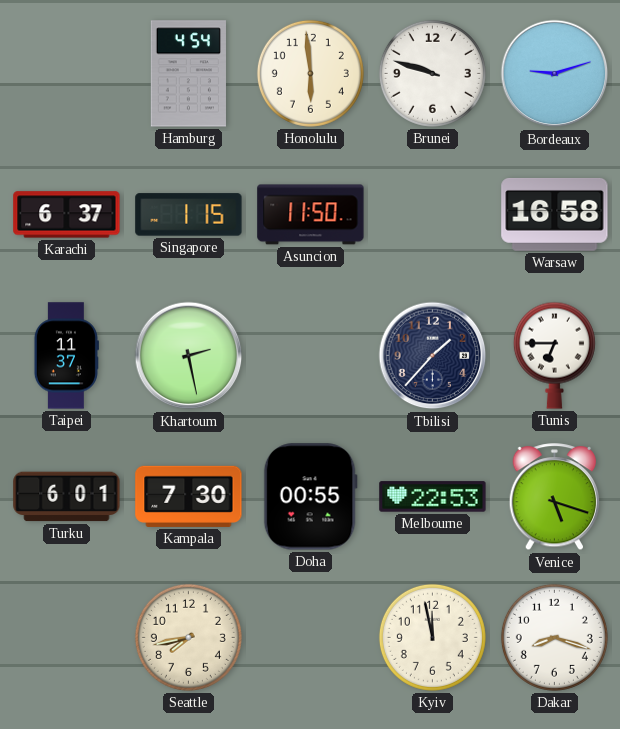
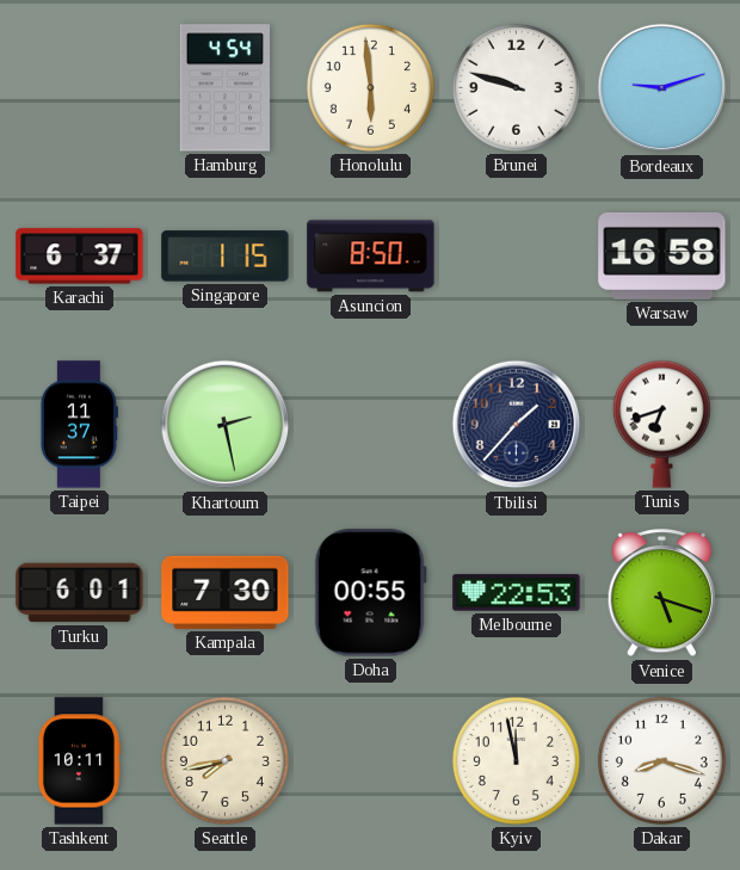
Asuncion: 11:50 -> 8:50
Tunis: 6:45 -> 6:42
Tashkent: none -> 10:11
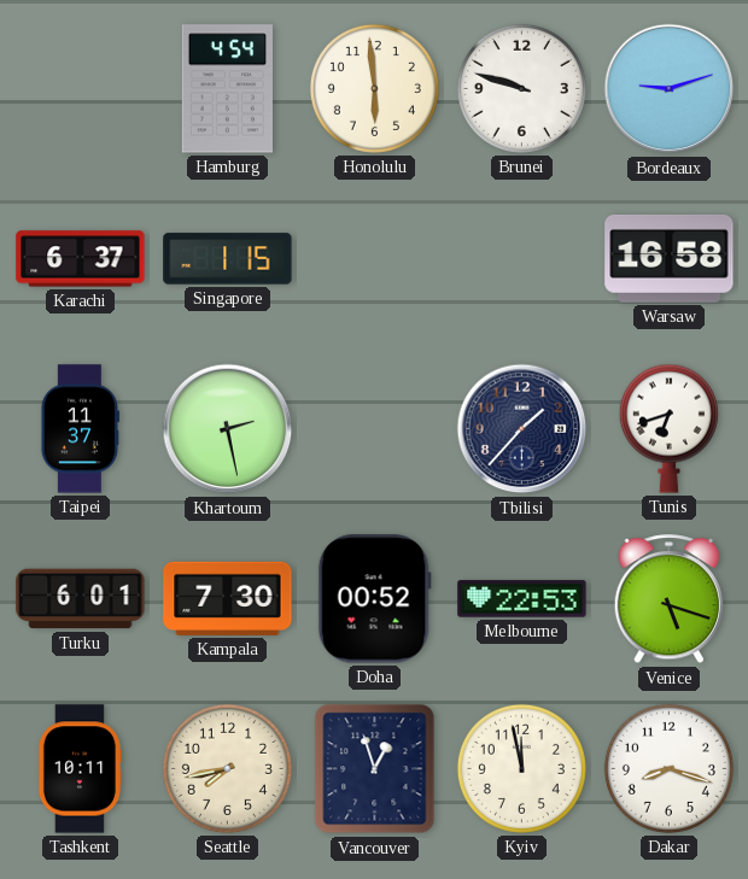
Asuncion: 8:50 -> none
Doha: 00:55 -> 00:52
Vancouver: none -> 12:57
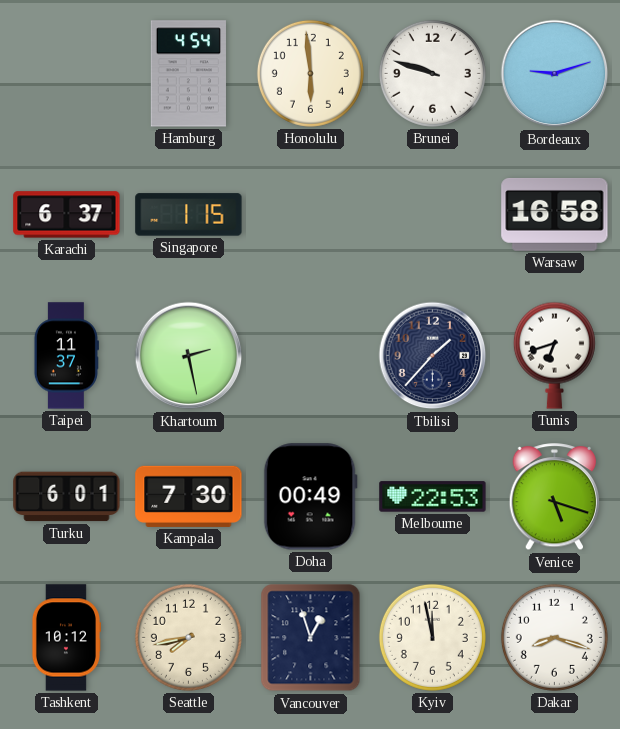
Doha: 00:52 -> 00:49
Tashkent: 10:11 -> 10:12
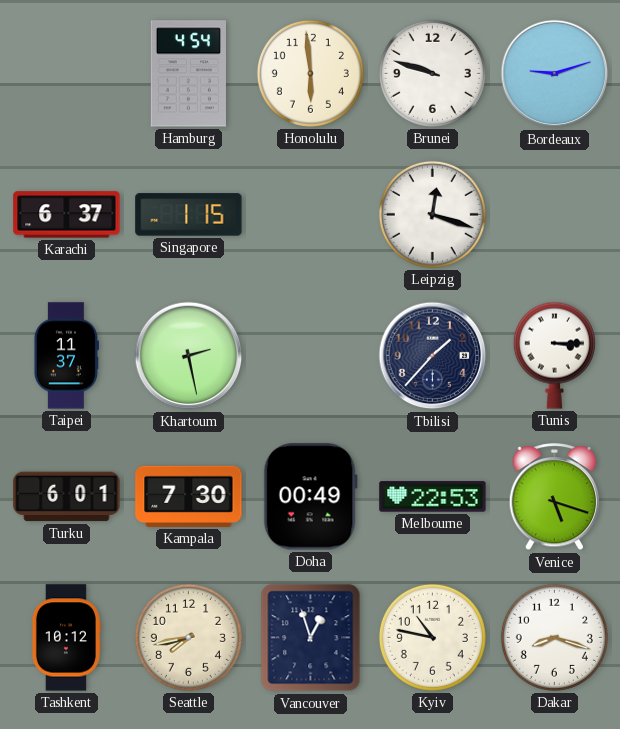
Leipzig: none -> 12:18
Warsaw: 16:58 -> none
Tunis: 6:42 -> 3:15
Kyiv: 11:58 -> 10:47
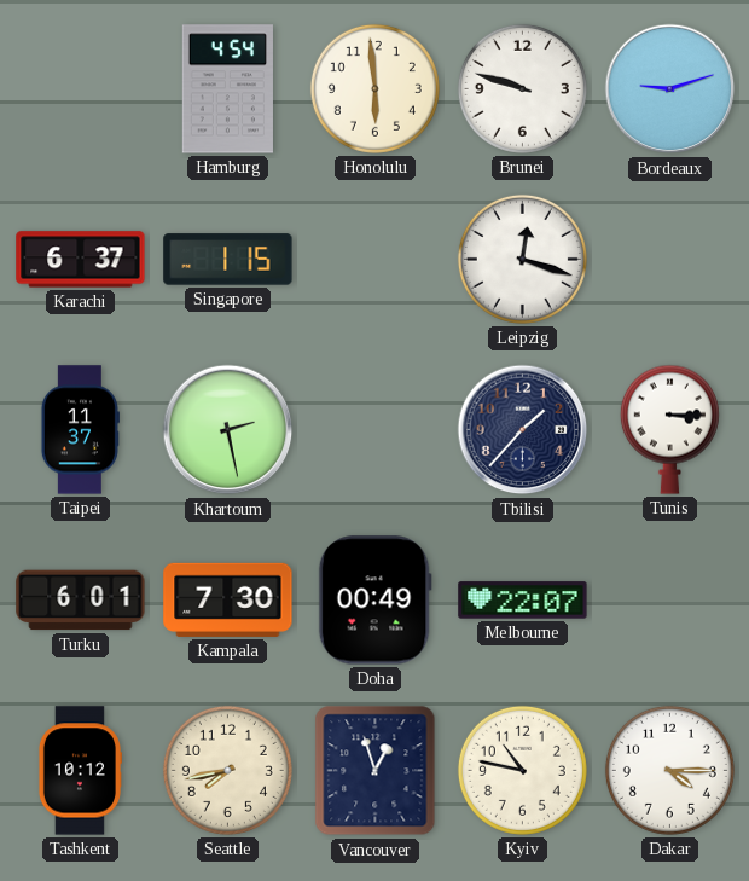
Melbourne: 22:53 -> 22:07
Venice: 5:18 -> none
Dakar: 8:18 -> 4:15
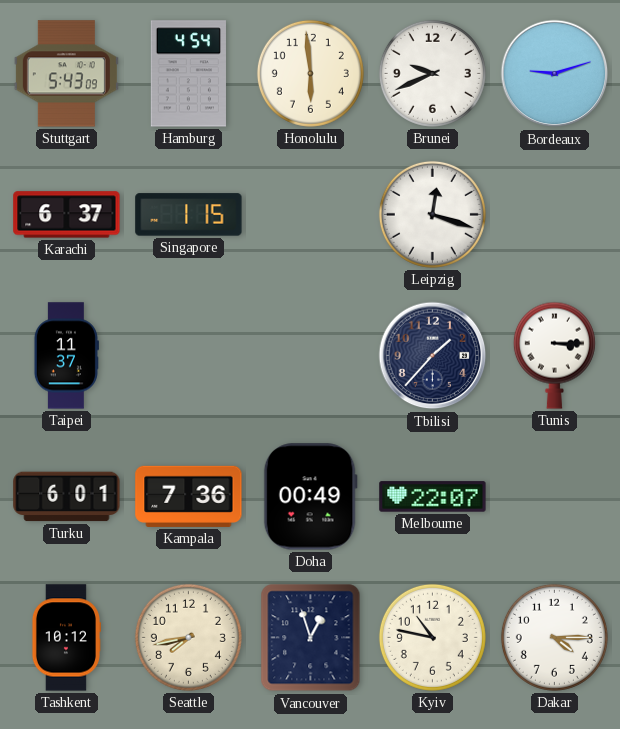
Stuttgart: none -> 5:43
Brunei: 9:48 -> 9:41
Khartoum: 2:28 -> none
Kampala: 7:30 -> 7:36
